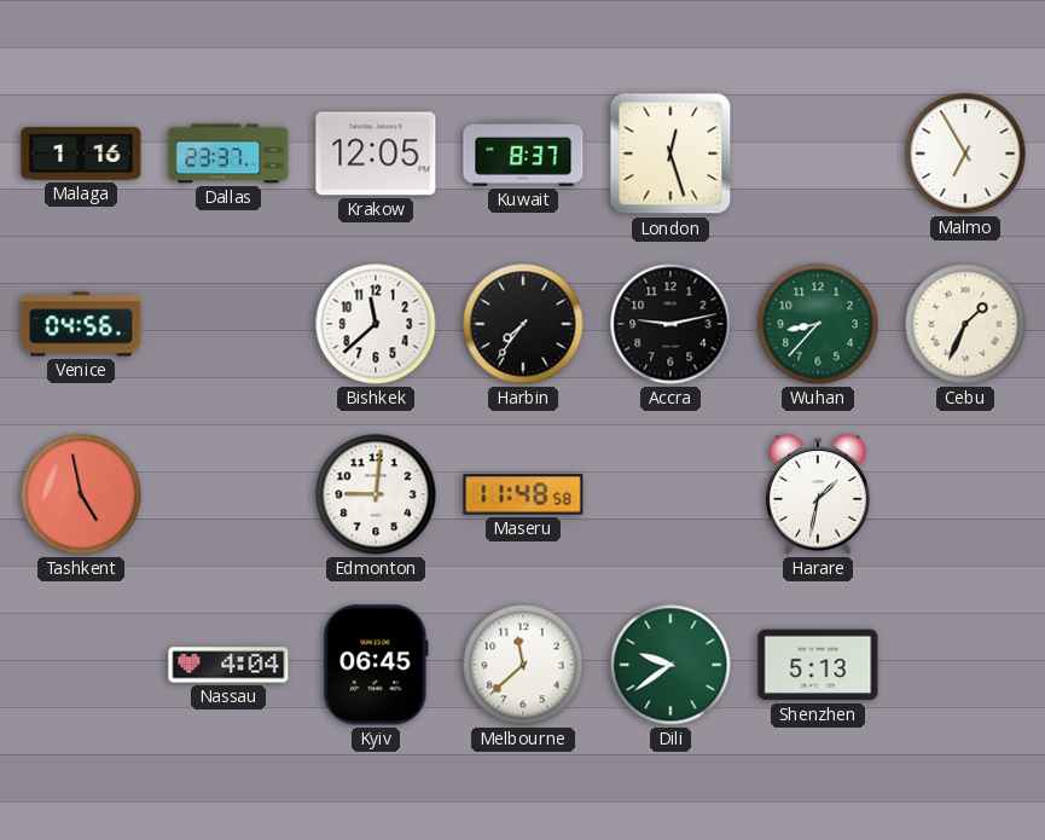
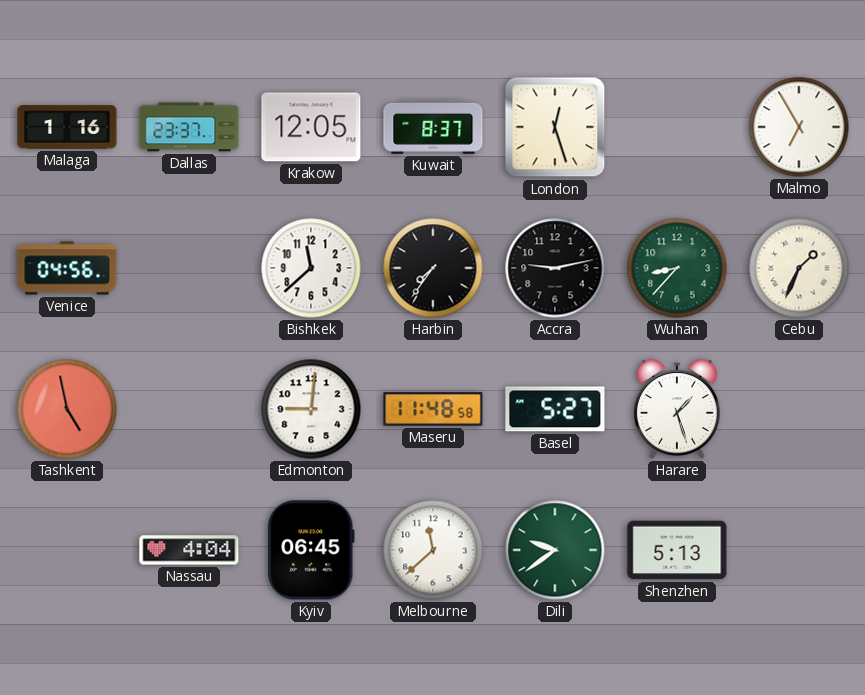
Basel: none -> 5:27
Harare: 1:32 -> 1:27
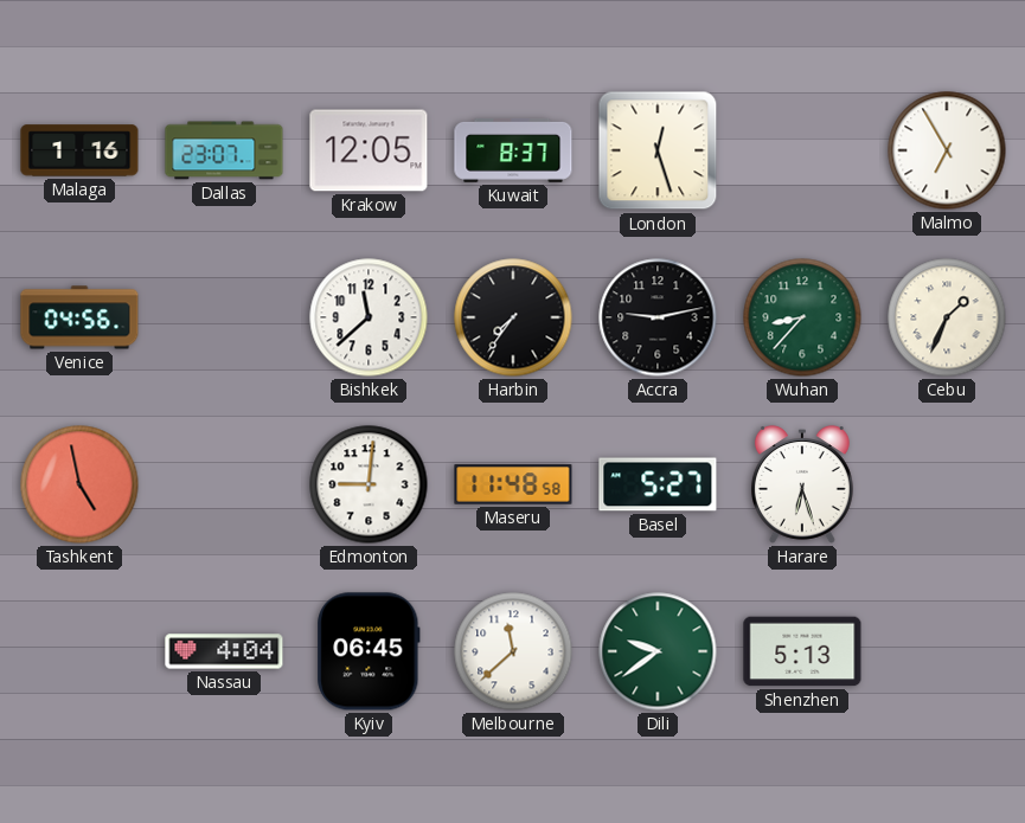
Dallas: 23:37 -> 23:07
Harare: 1:27 -> 6:27
